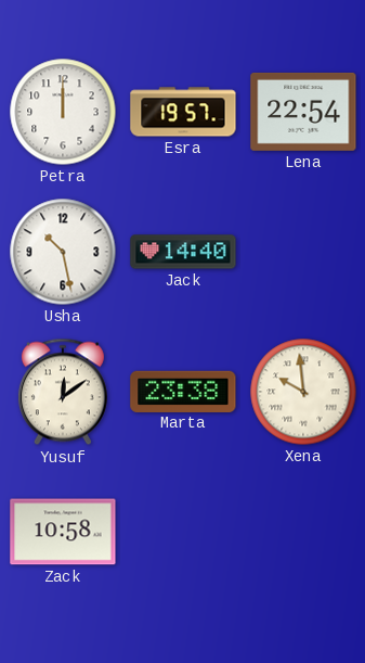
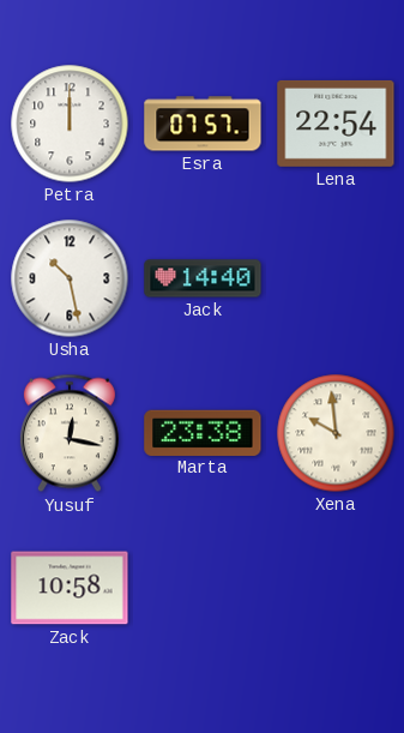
Esra: 19:57 -> 07:57
Yusuf: 12:09 -> 12:17
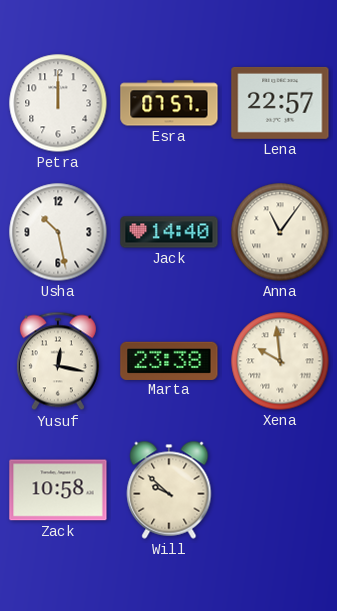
Lena: 22:54 -> 22:57
Anna: none -> 11:06
Will: none -> 9:52
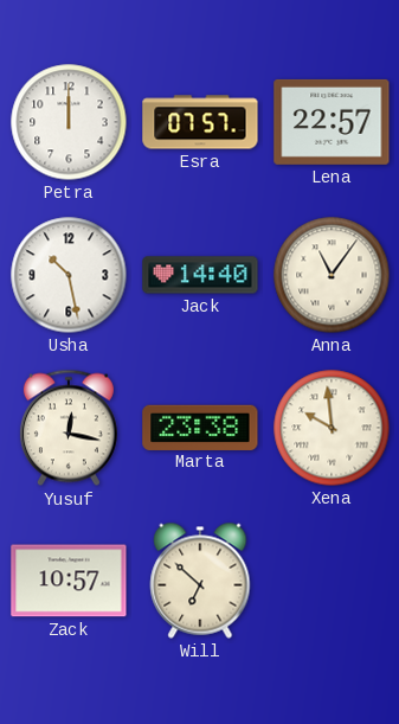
Zack: 10:58 -> 10:57
Will: 9:52 -> 6:52
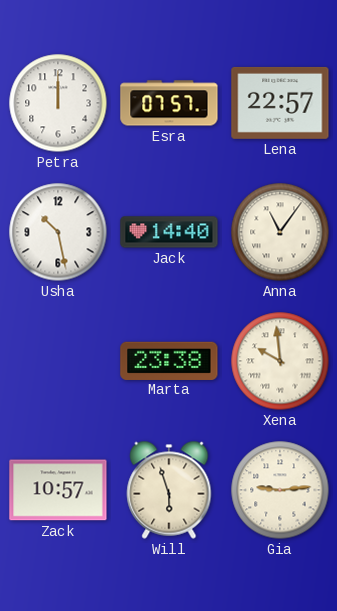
Yusuf: 12:17 -> none
Will: 6:52 -> 5:57
Gia: none -> 9:14
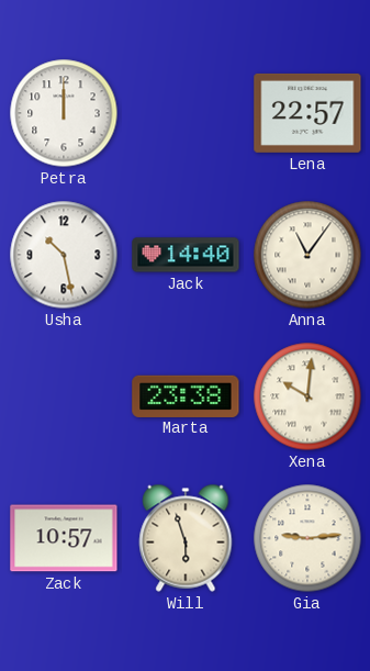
Esra: 07:57 -> none
Xena: 9:59 -> 10:01
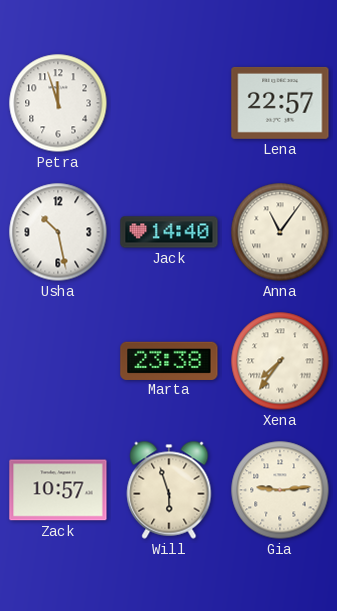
Petra: 12:00 -> 11:57
Xena: 10:01 -> 7:36
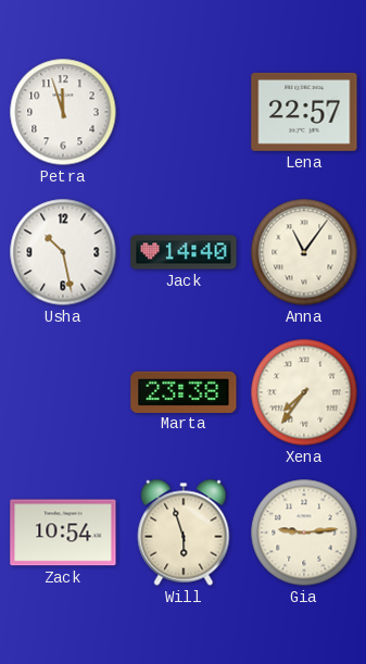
Zack: 10:57 -> 10:54
